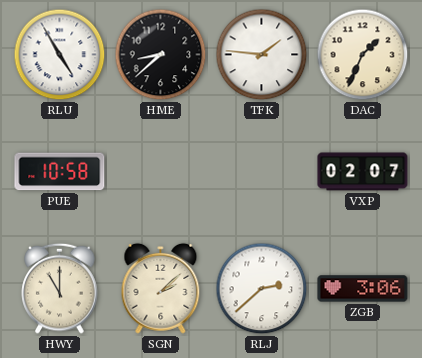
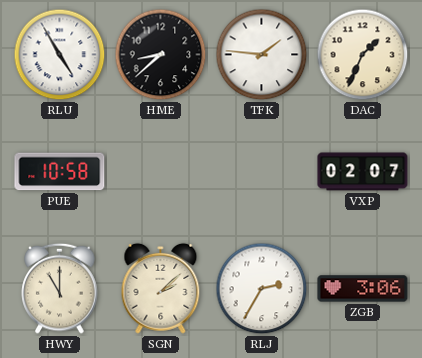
RLJ: 2:38 -> 2:35
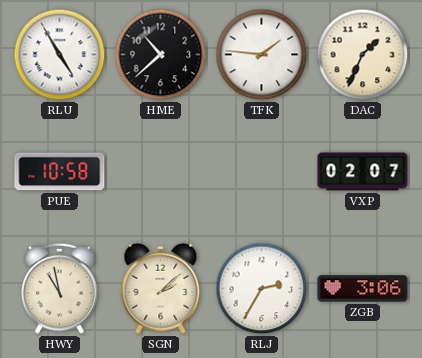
HME: 8:38 -> 10:38
HWY: 11:00 -> 10:58
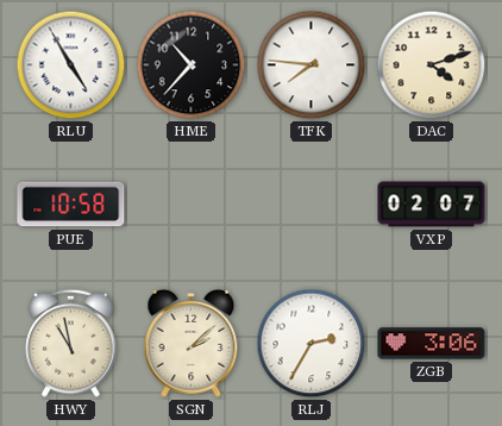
HME: 10:38 -> 10:37
TFK: 1:46 -> 7:46
DAC: 1:34 -> 4:12
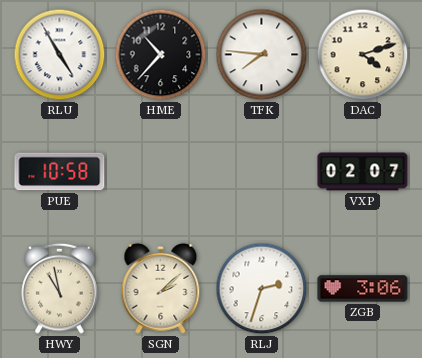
RLJ: 2:35 -> 2:33
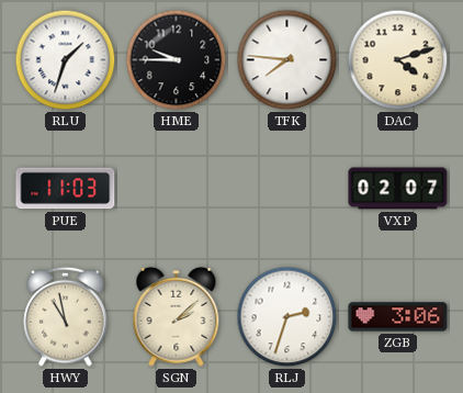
RLU: 4:55 -> 1:33
HME: 10:37 -> 9:45
PUE: 10:58 -> 11:03
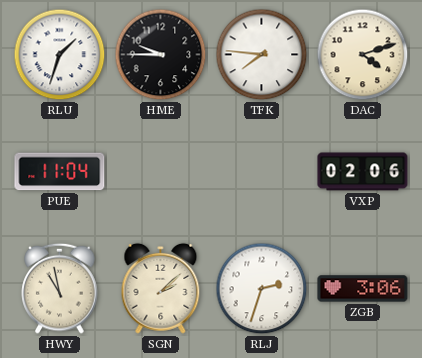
PUE: 11:03 -> 11:04
VXP: 02:07 -> 02:06
